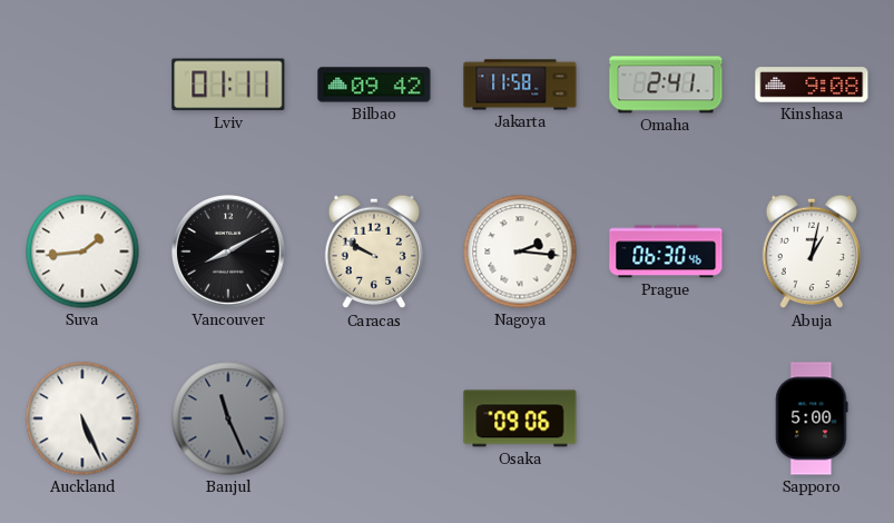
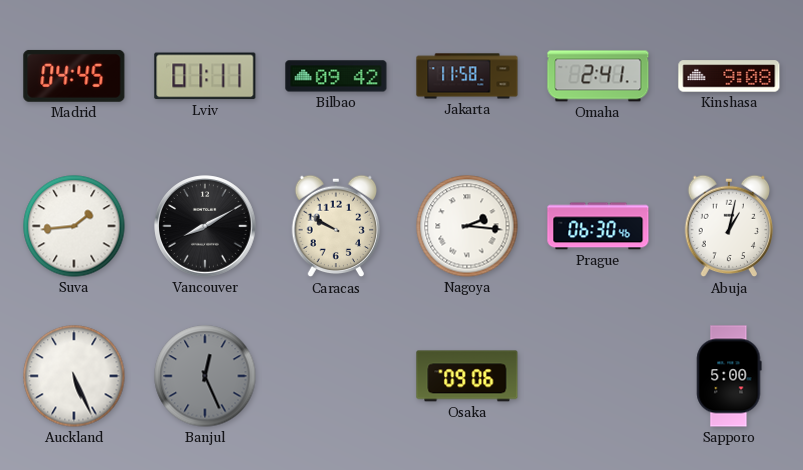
Madrid: none -> 04:45
Banjul: 11:26 -> 12:26
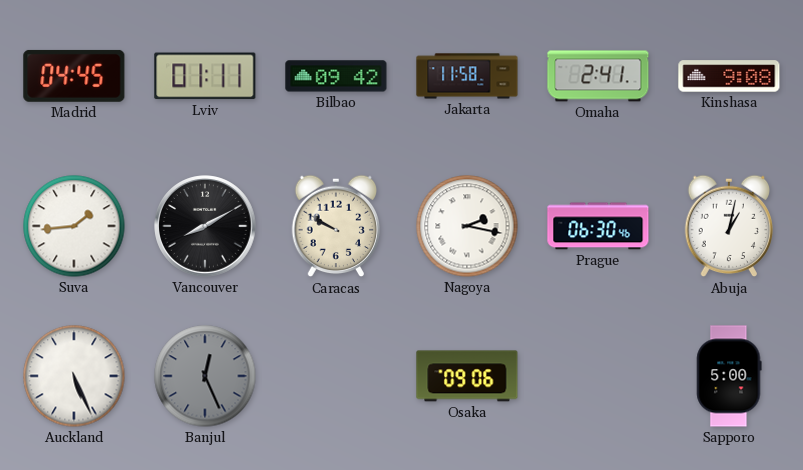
Nagoya: 2:16 -> 2:17
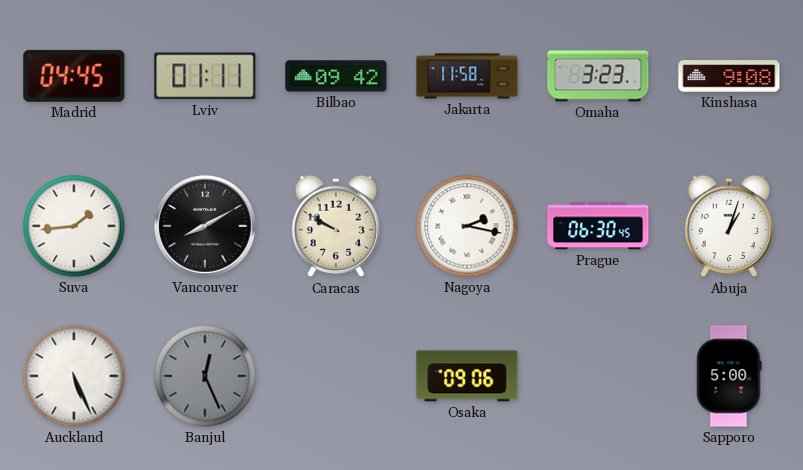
Omaha: 2:41 -> 3:23
Prague: 06:30:46 -> 06:30:45
Abuja: 1:02 -> 1:03
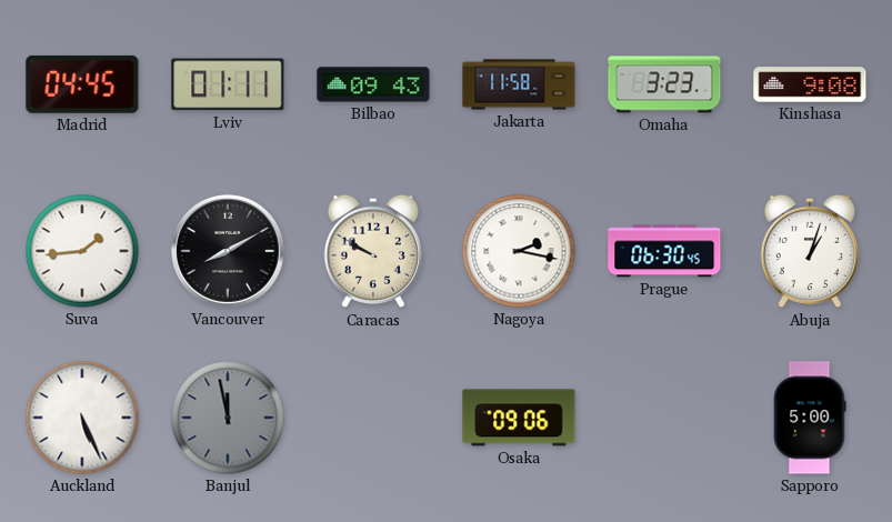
Bilbao: 09:42 -> 09:43
Banjul: 12:26 -> 11:58
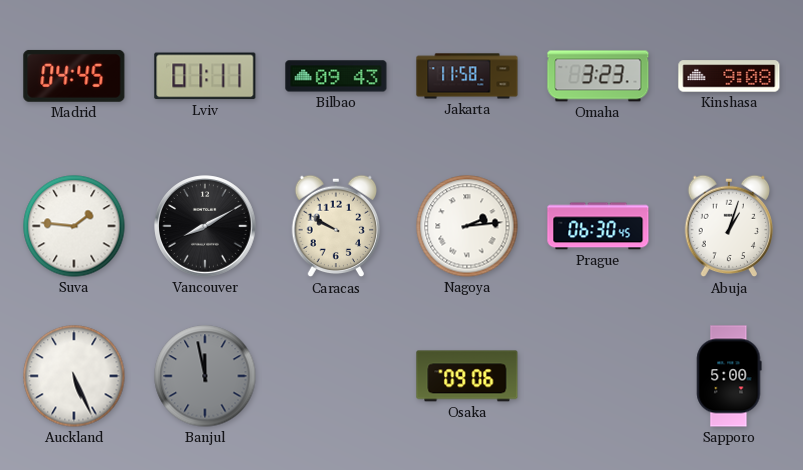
Suva: 1:44 -> 1:46
Nagoya: 2:17 -> 2:14
